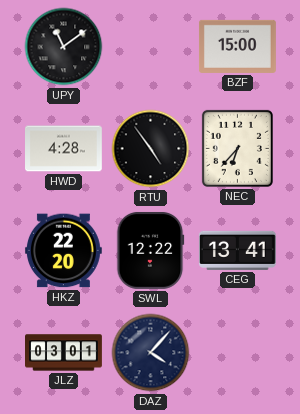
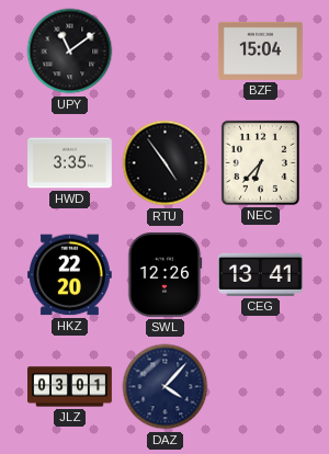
BZF: 15:00 -> 15:04
HWD: 4:28 -> 3:35
SWL: 12:22 -> 12:26
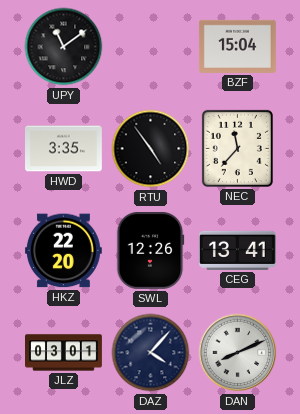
NEC: 6:37 -> 11:37
DAN: none -> 8:11
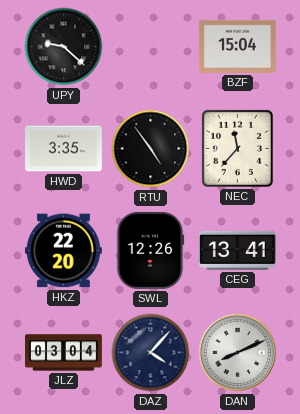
UPY: 11:09 -> 9:22
JLZ: 03:01 -> 03:04
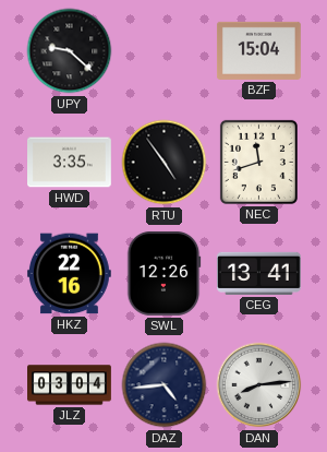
NEC: 11:37 -> 11:42
HKZ: 22:20 -> 22:16
DAZ: 4:07 -> 4:44
DAN: 8:11 -> 8:14
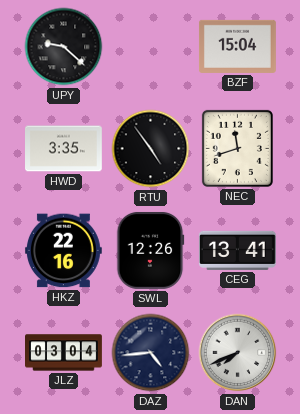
DAN: 8:14 -> 7:41
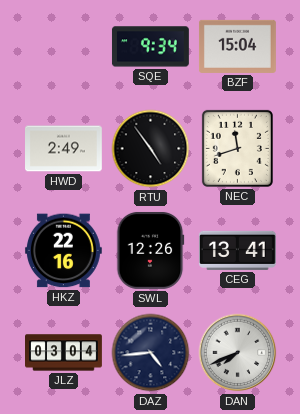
UPY: 9:22 -> none
SQE: none -> 9:34
HWD: 3:35 -> 2:49
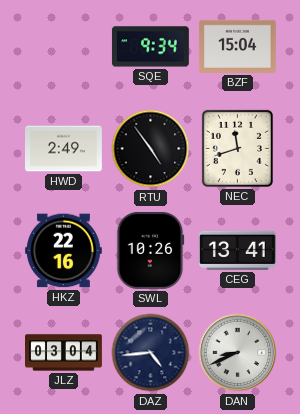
SWL: 12:26 -> 10:26
DAN: 7:41 -> 8:41
